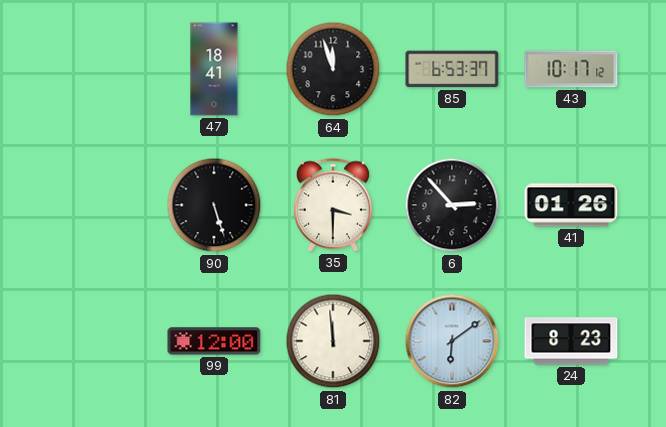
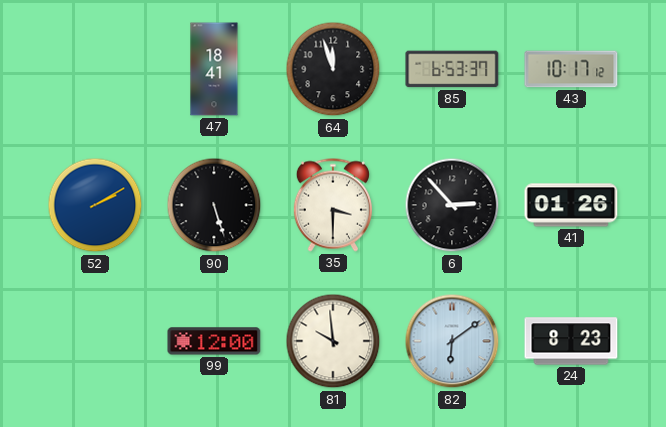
52: none -> 2:10
81: 11:59 -> 9:59
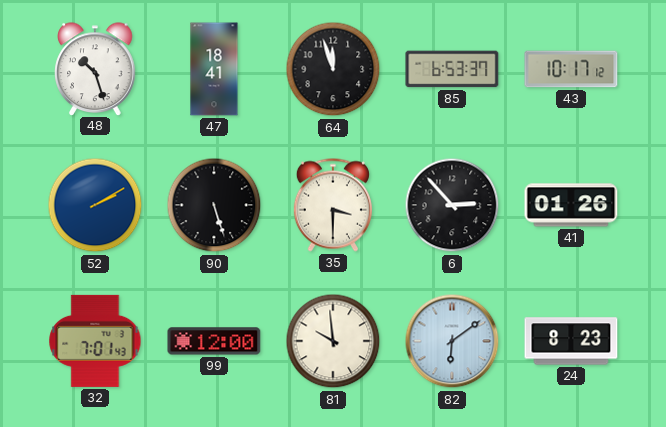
48: none -> 10:27
32: none -> 7:01
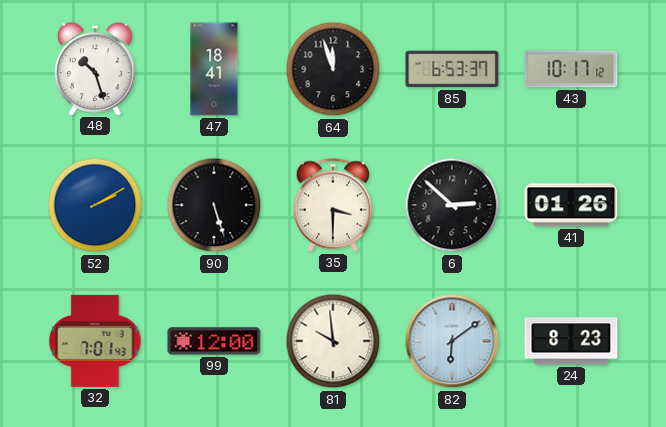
6: 2:53 -> 2:52
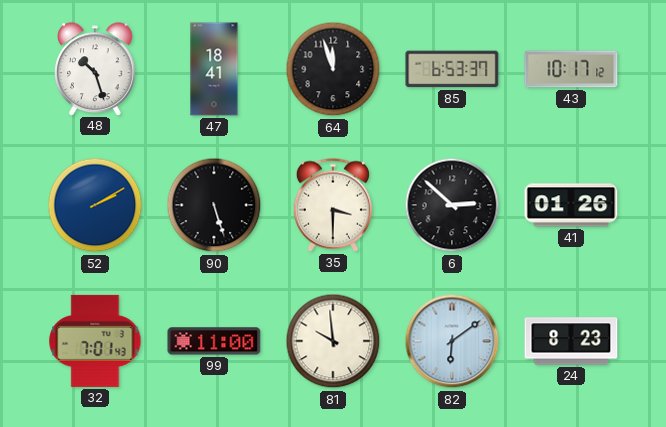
99: 12:00 -> 11:00
